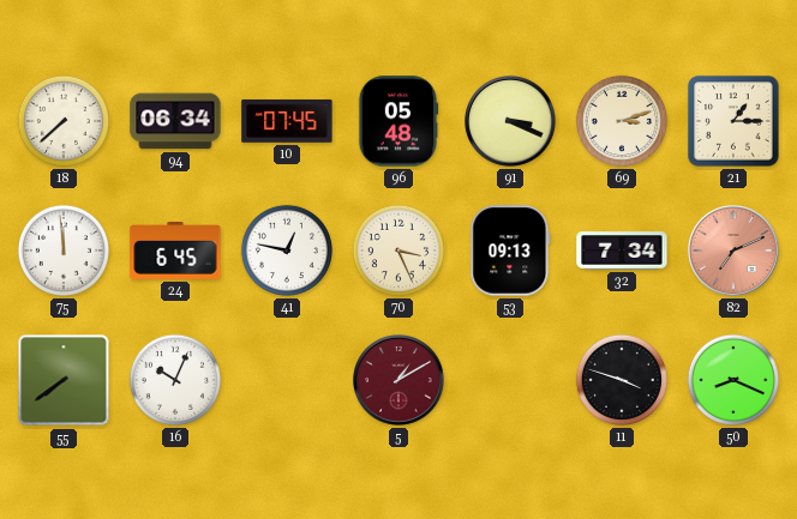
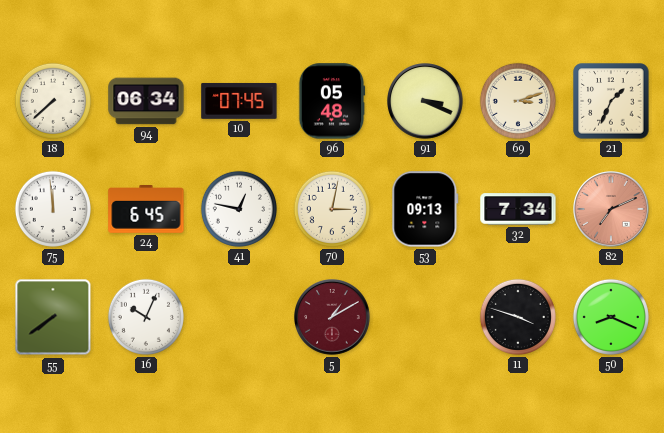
21: 1:15 -> 1:34
70: 3:26 -> 3:02
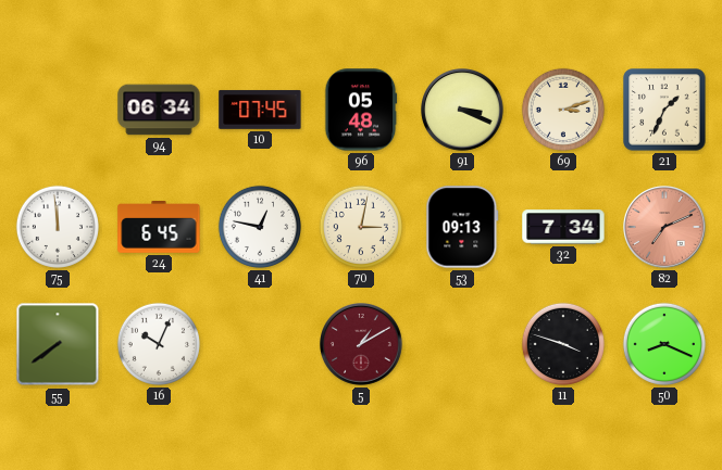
18: 7:38 -> none
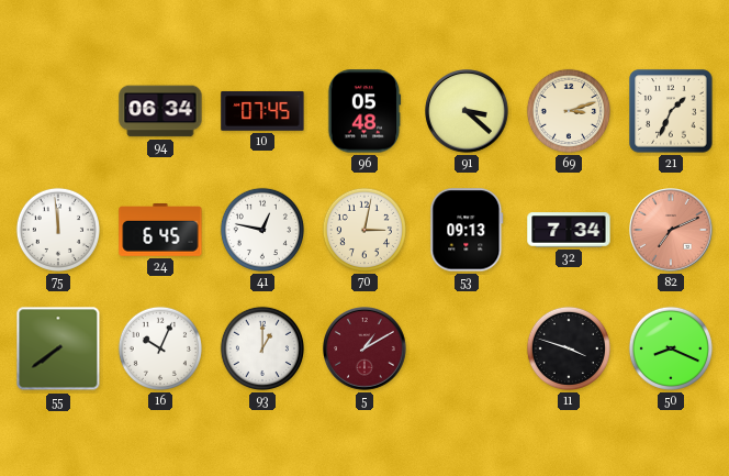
91: 3:19 -> 3:22
93: none -> 1:00
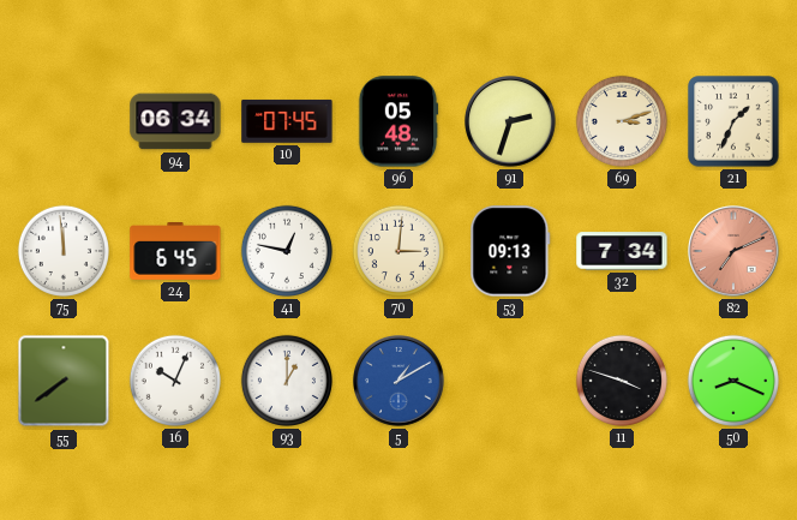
91: 3:22 -> 2:33
70: 3:02 -> 3:01
5 dial: burgundy -> blue
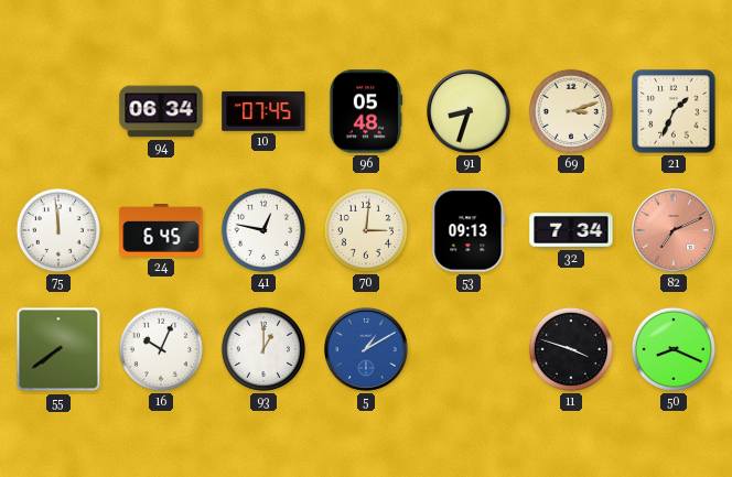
91: 2:33 -> 8:33
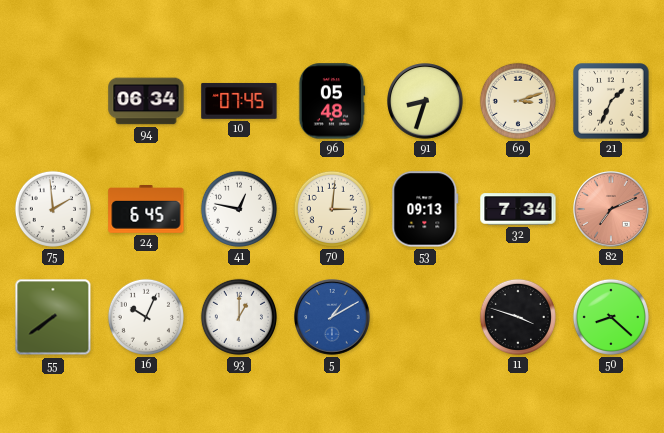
75: 11:59 -> 1:59
50: 8:19 -> 8:22
